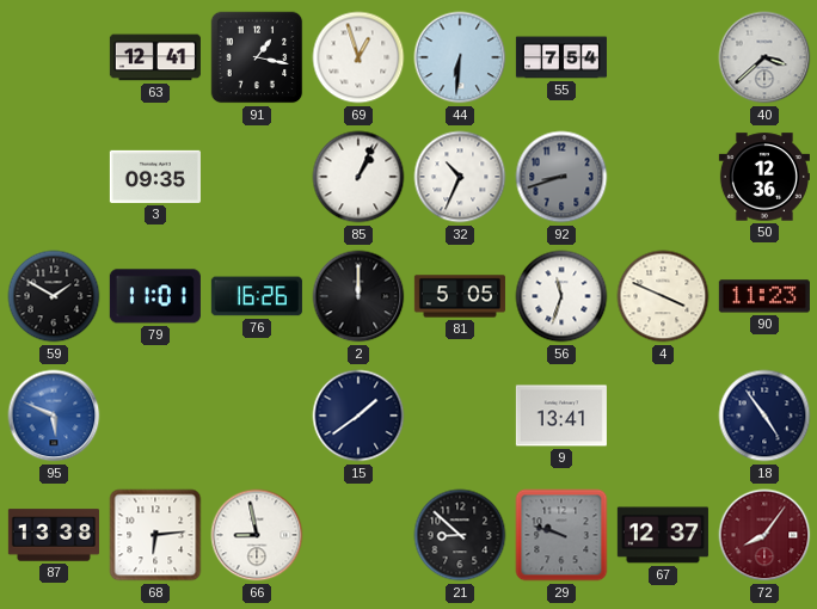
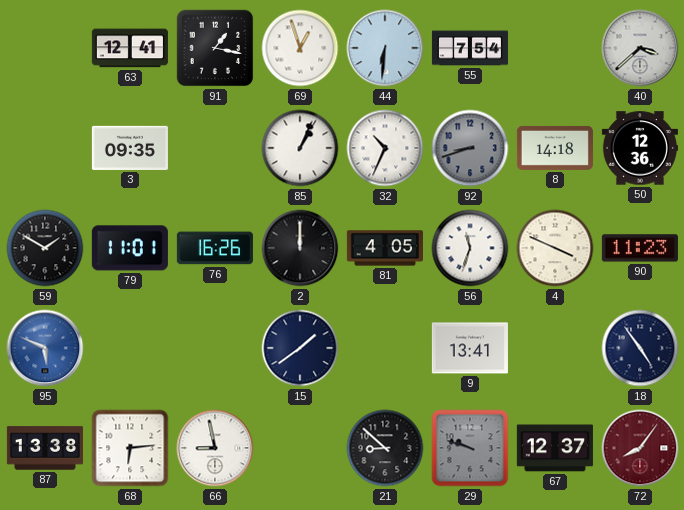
8: none -> 14:18
81: 5:05 -> 4:05
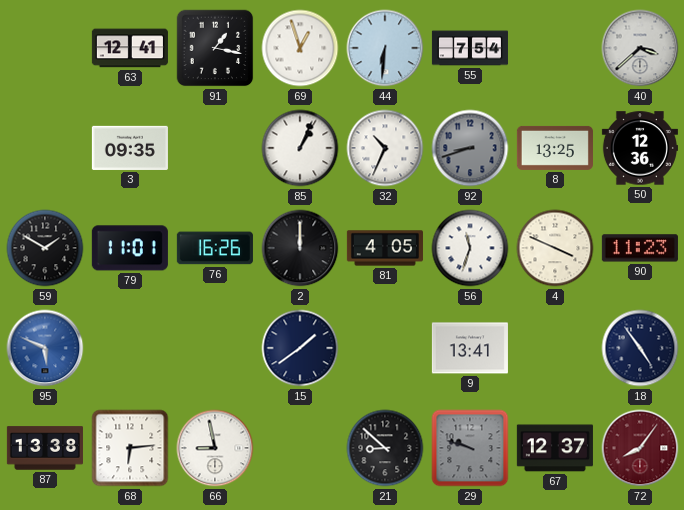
8: 14:18 -> 13:25
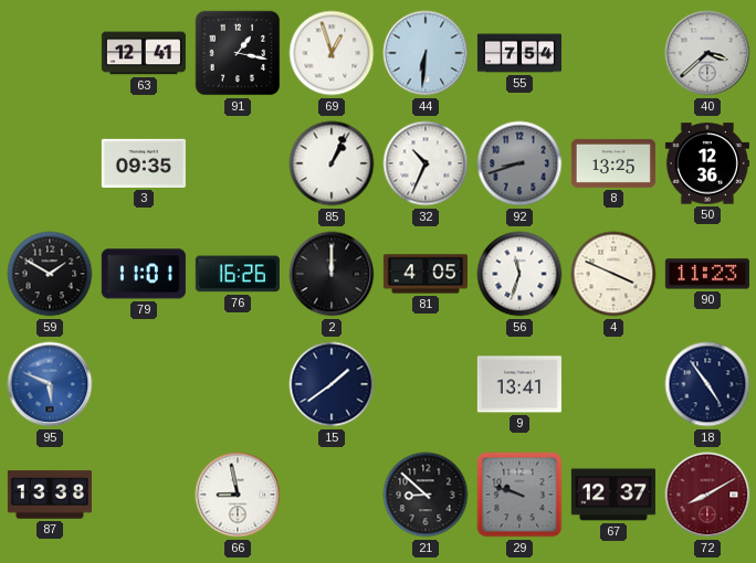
68: 6:14 -> none
72: 8:06 -> 8:10
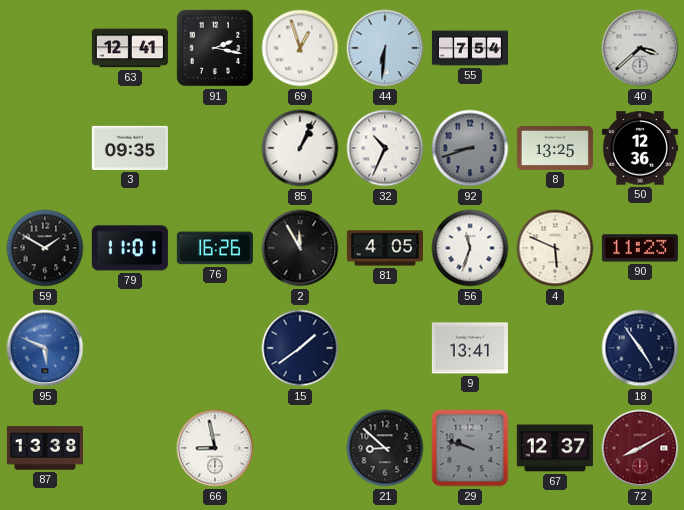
91: 1:17 -> 2:17
2: 12:00 -> 11:55
4: 3:49 -> 5:49
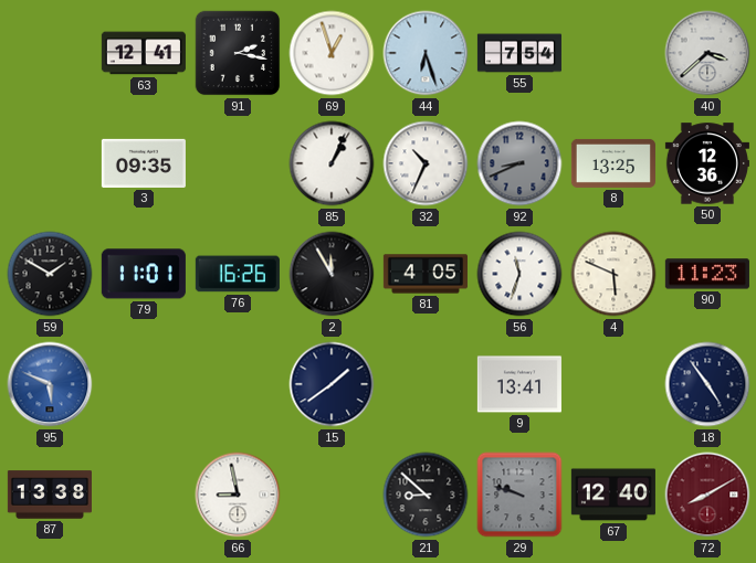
44: 6:31 -> 6:27
92: 8:42 -> 8:41
67: 12:37 -> 12:40
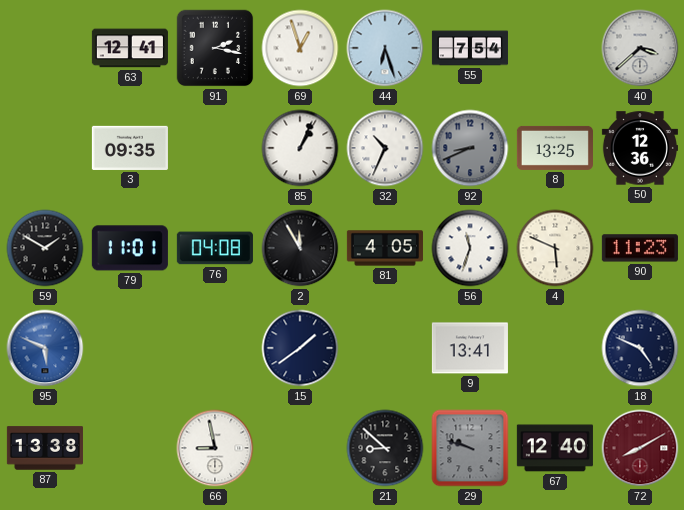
76: 16:26 -> 04:08
18: 4:54 -> 4:49
